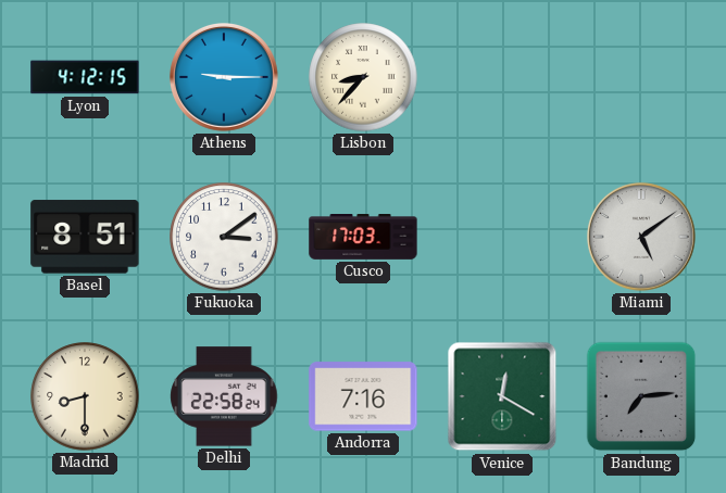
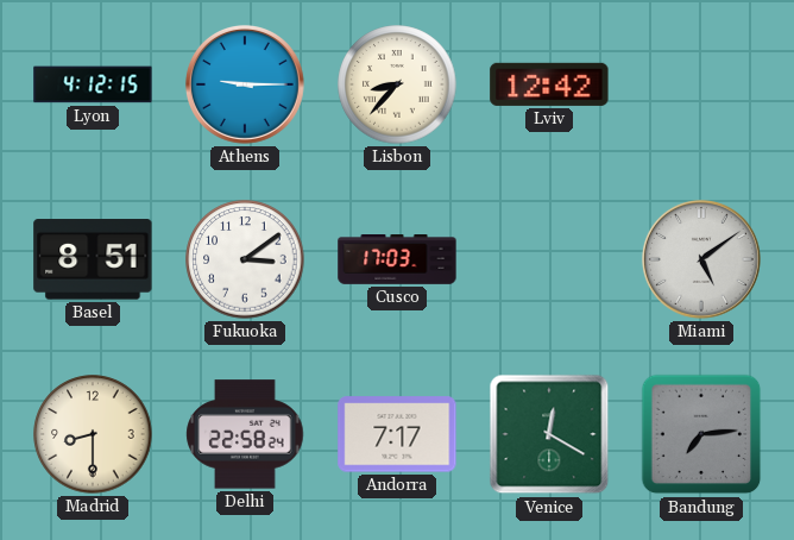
Lviv: none -> 12:42
Andorra: 7:16 -> 7:17
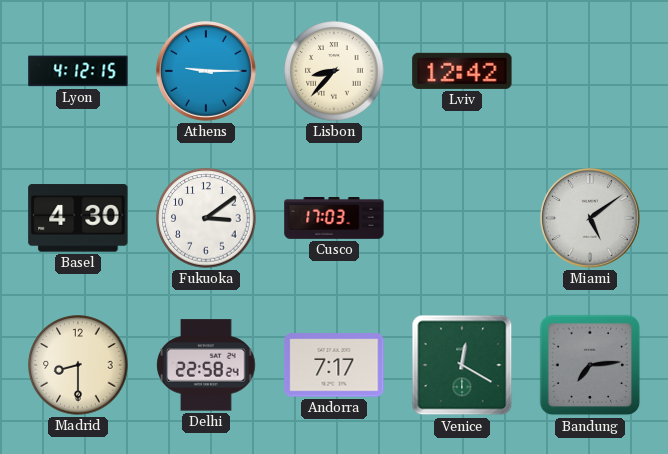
Basel: 8:51 -> 4:30
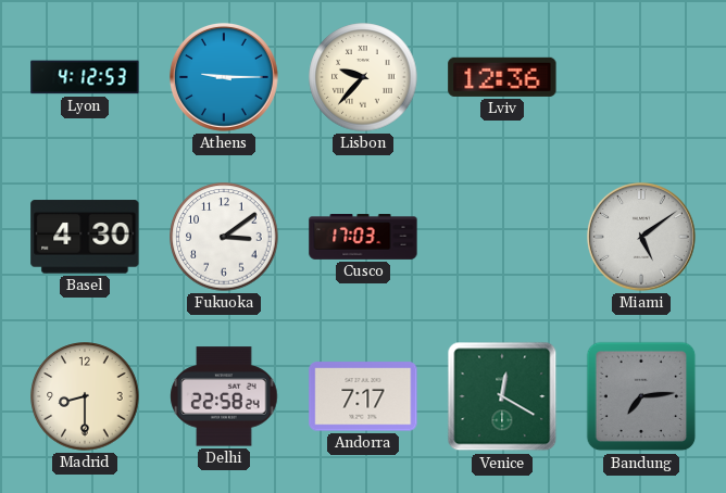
Lyon: 4:12:15 -> 4:12:53
Lisbon: 8:37 -> 9:37
Lviv: 12:42 -> 12:36
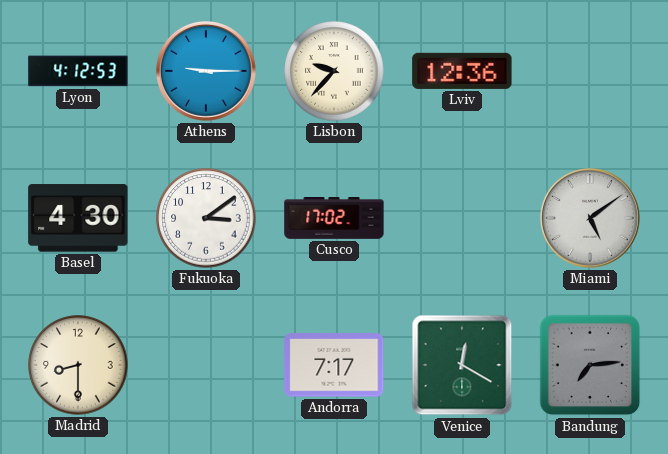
Cusco: 17:03 -> 17:02
Delhi: 22:58 -> none
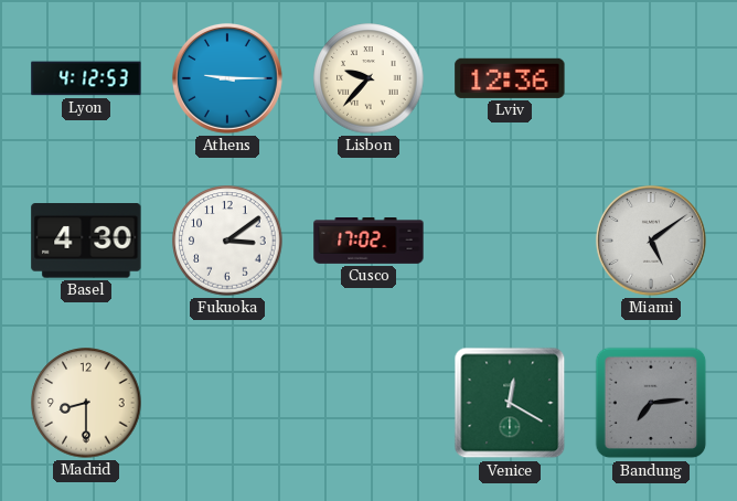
Andorra: 7:17 -> none
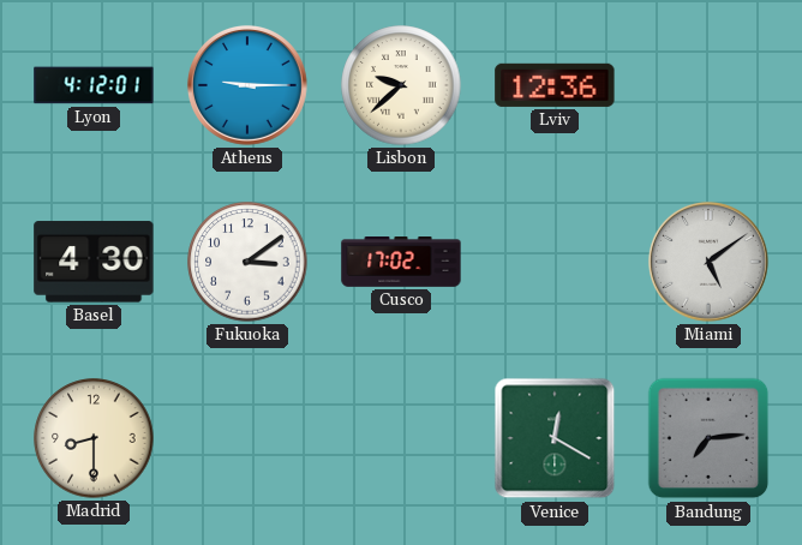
Lyon: 4:12:53 -> 4:12:01
Lisbon: 9:37 -> 9:38
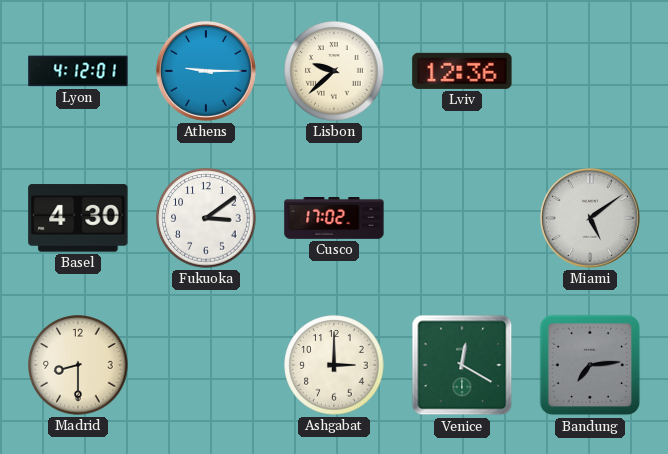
Ashgabat: none -> 3:00
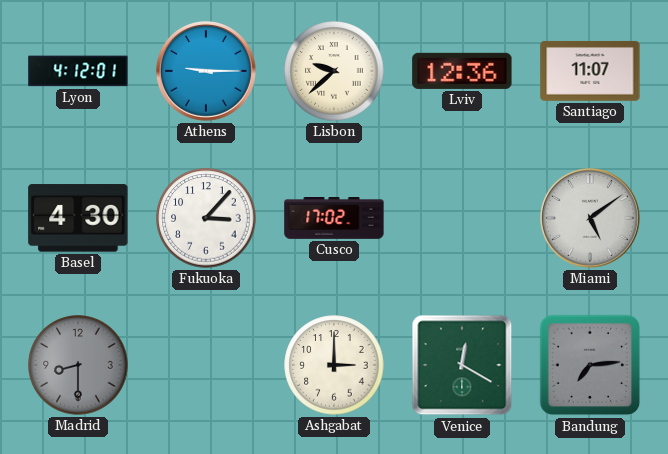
Santiago: none -> 11:07
Fukuoka: 3:09 -> 3:07
Madrid dial: cream -> grey
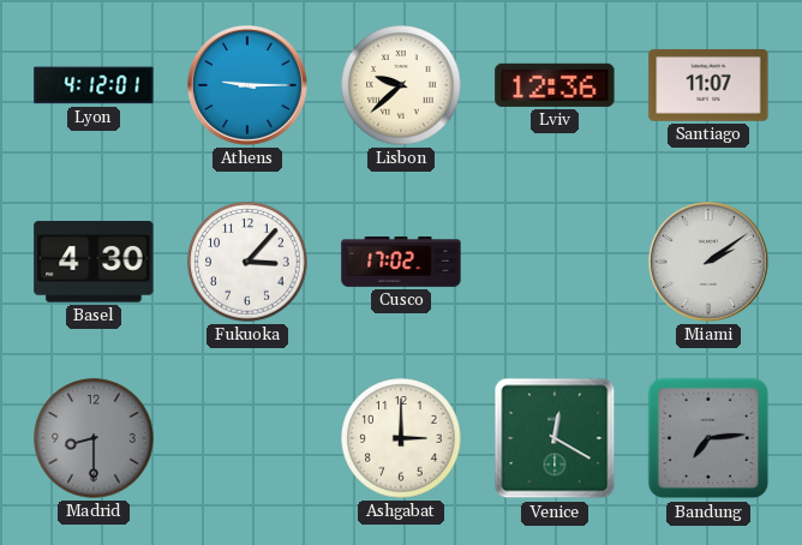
Miami: 5:09 -> 2:09
